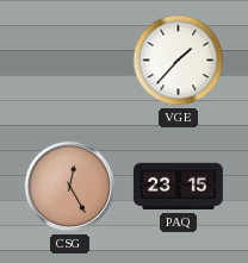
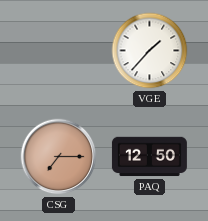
CSG: 12:25 -> 7:15
PAQ: 23:15 -> 12:50
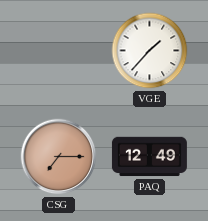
PAQ: 12:50 -> 12:49
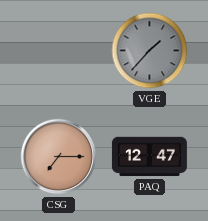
VGE dial: white -> grey
PAQ: 12:49 -> 12:47
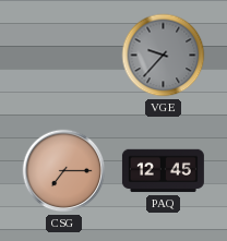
VGE: 1:37 -> 9:37
PAQ: 12:47 -> 12:45
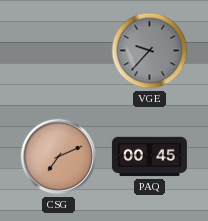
CSG: 7:15 -> 7:11
PAQ: 12:45 -> 00:45
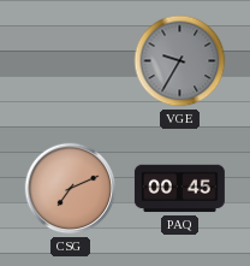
VGE: 9:37 -> 9:35
